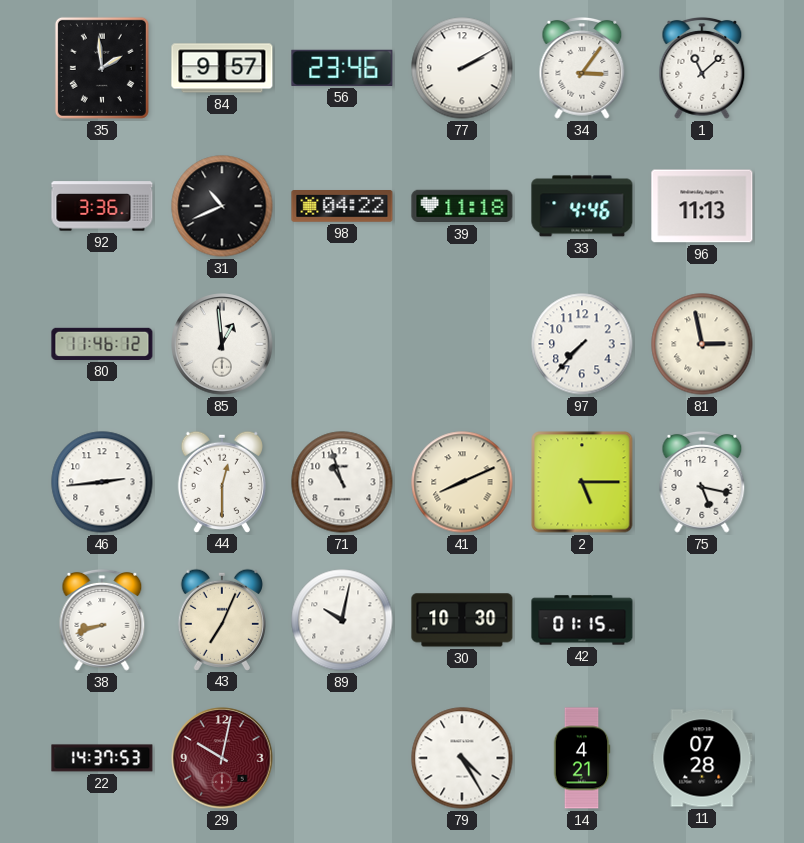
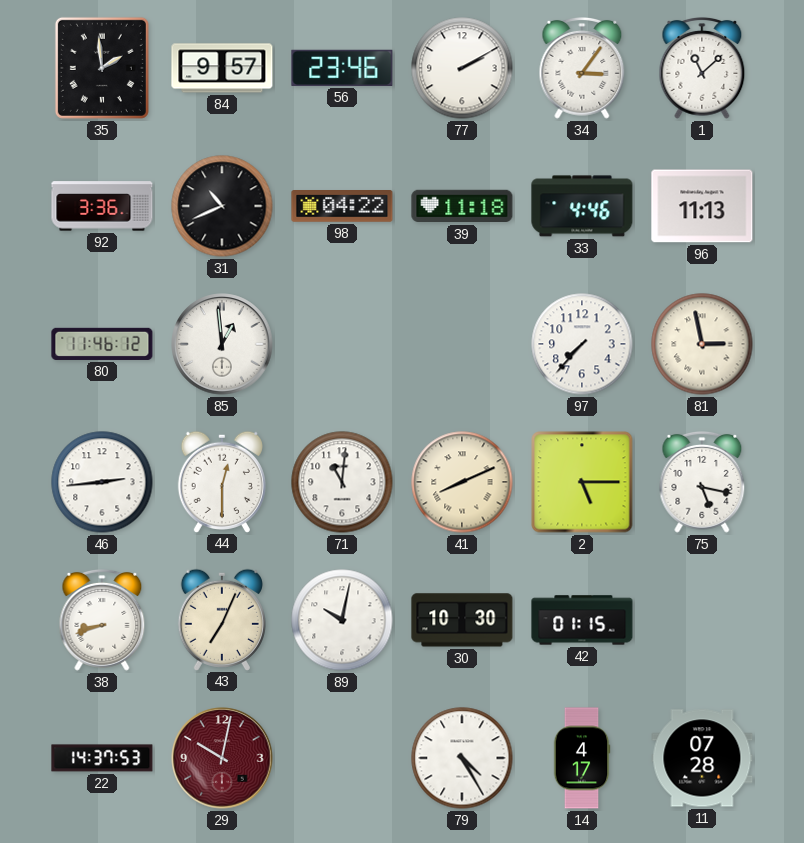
71: 10:57 -> 11:01
14: 4:21 -> 4:17
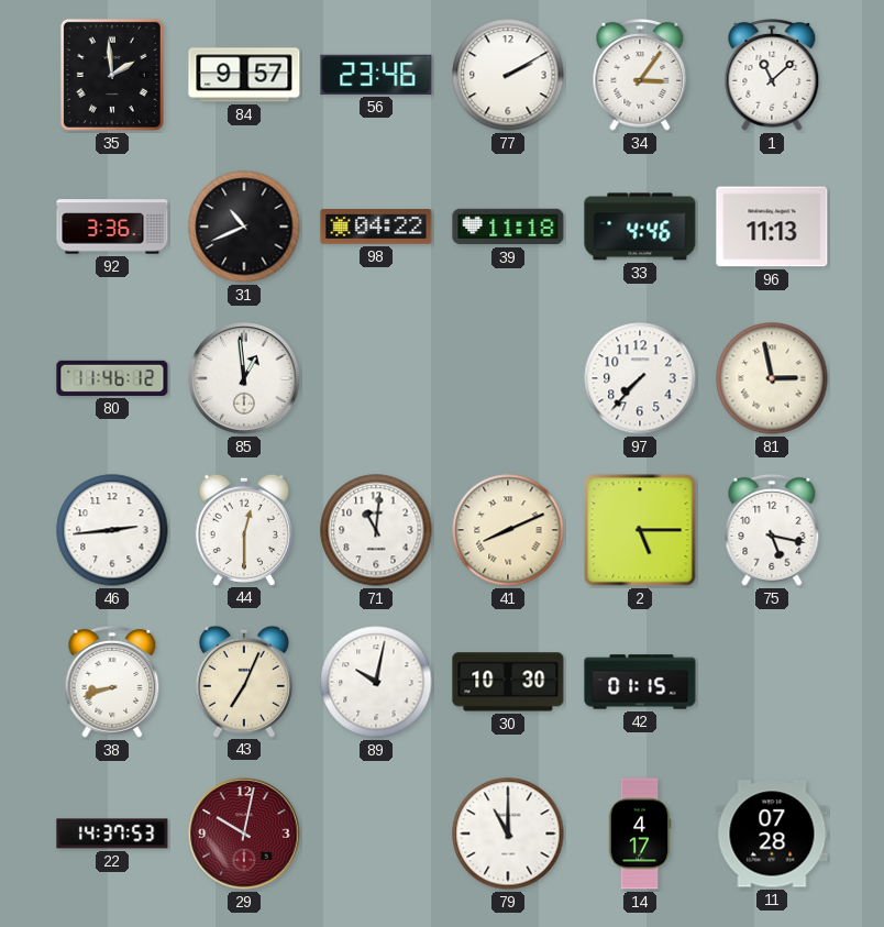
79: 4:25 -> 11:00
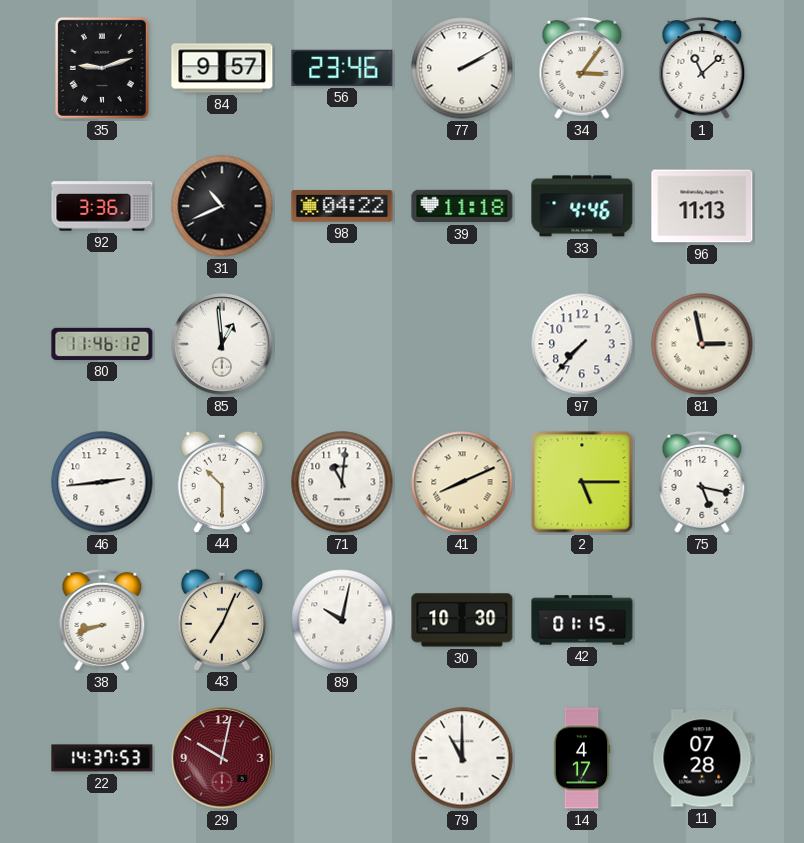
35: 1:59 -> 9:12
44: 12:30 -> 10:30
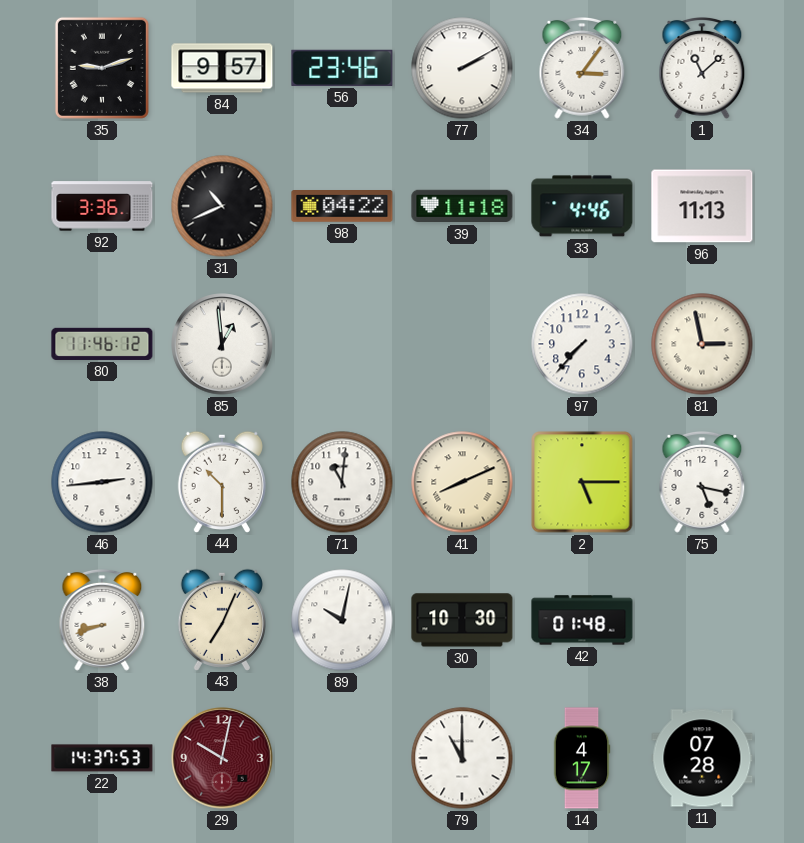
42: 01:15 -> 01:48
